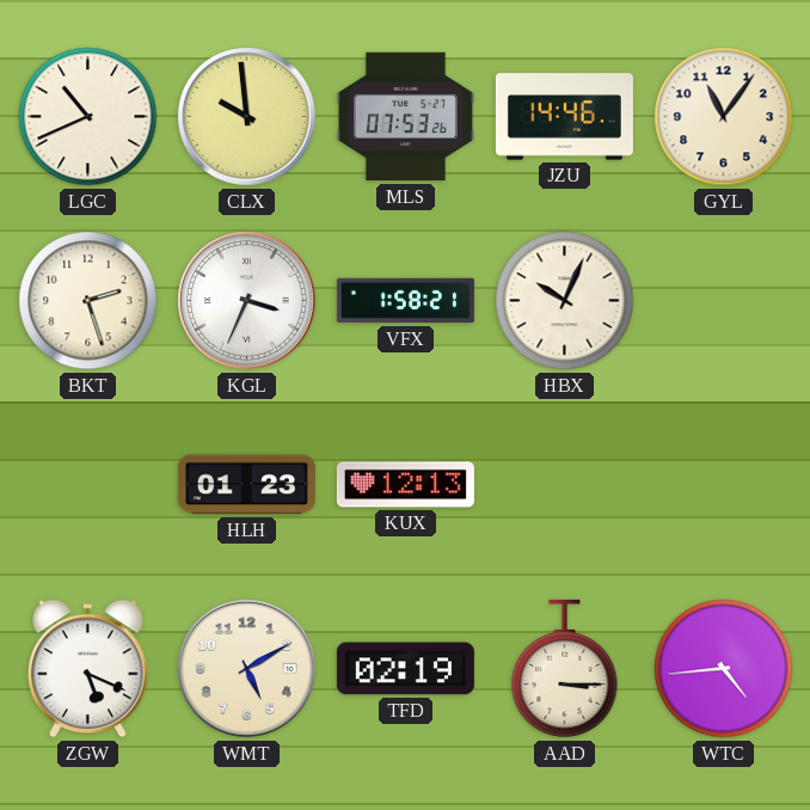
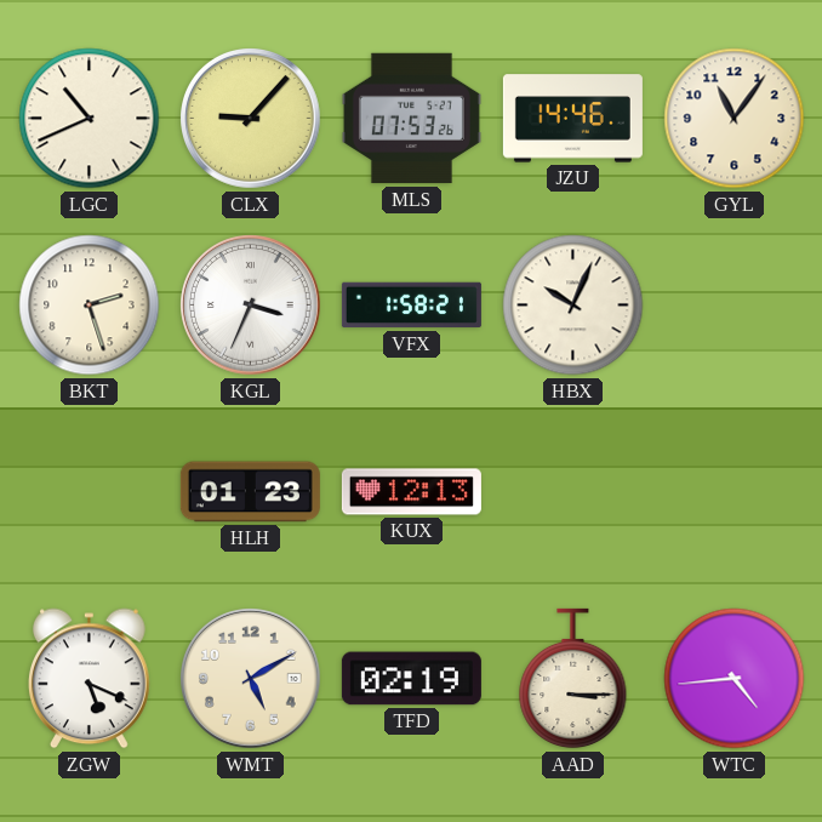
CLX: 9:59 -> 9:07
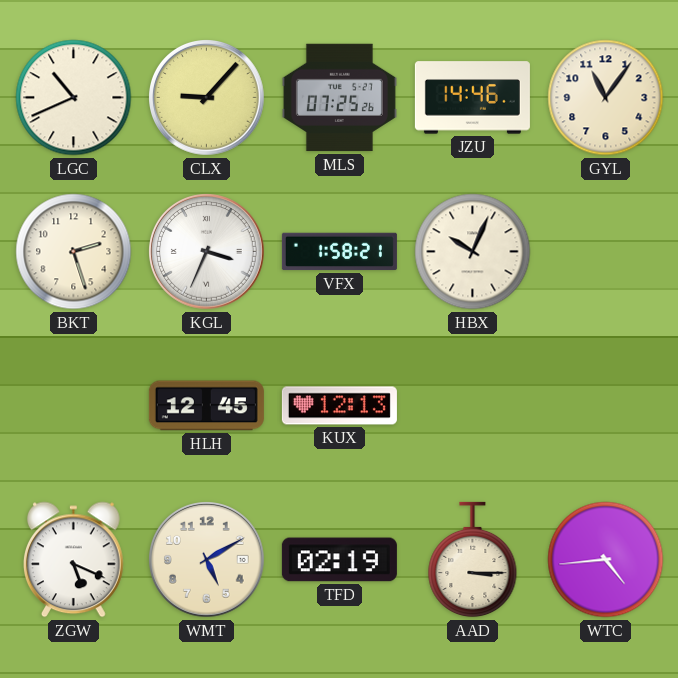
MLS: 07:53 -> 07:25
HLH: 01:23 -> 12:45
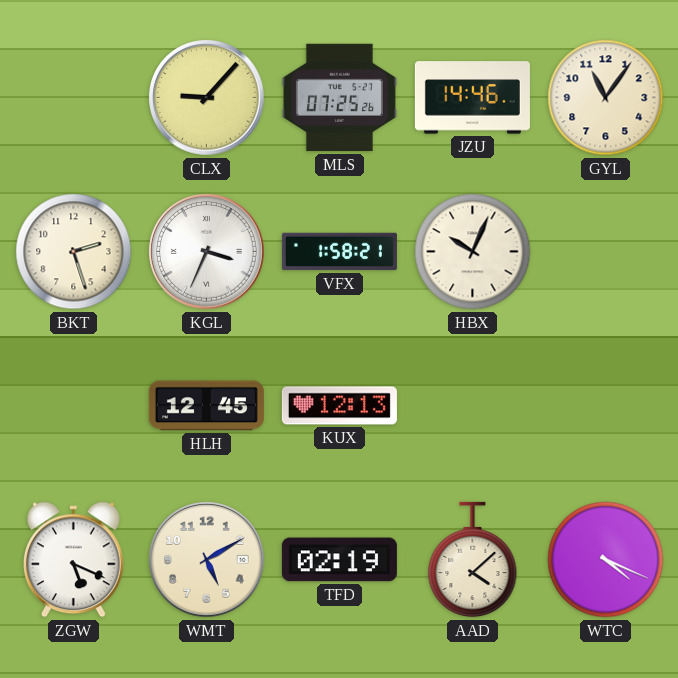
LGC: 10:41 -> none
AAD: 3:15 -> 4:08
WTC: 4:44 -> 4:19
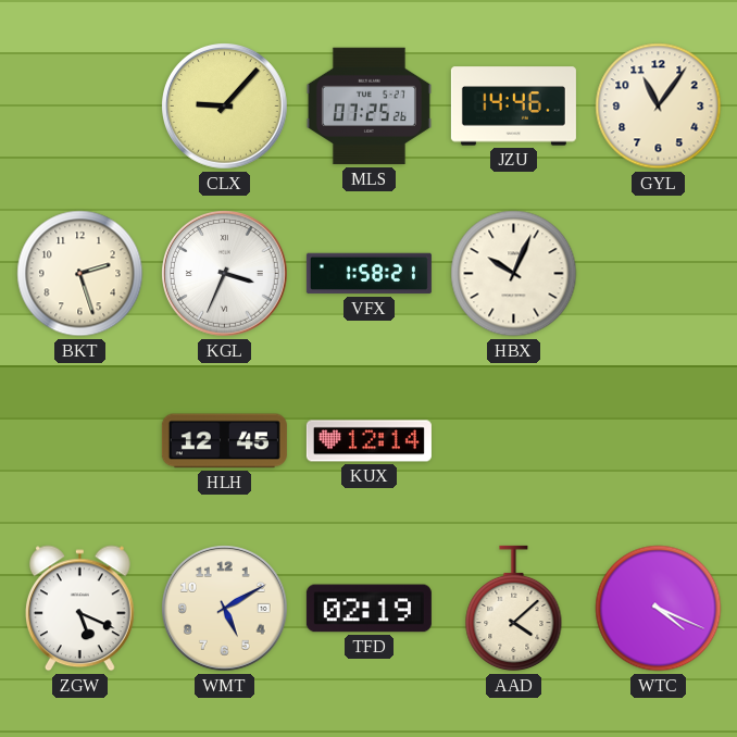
KUX: 12:13 -> 12:14
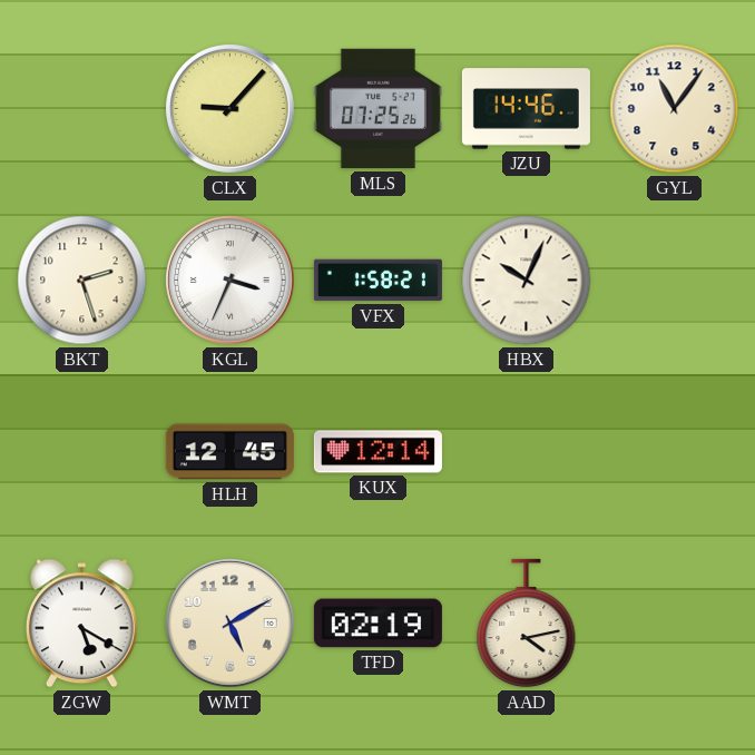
ZGW: 5:19 -> 5:20
AAD: 4:08 -> 4:13
WTC: 4:19 -> none
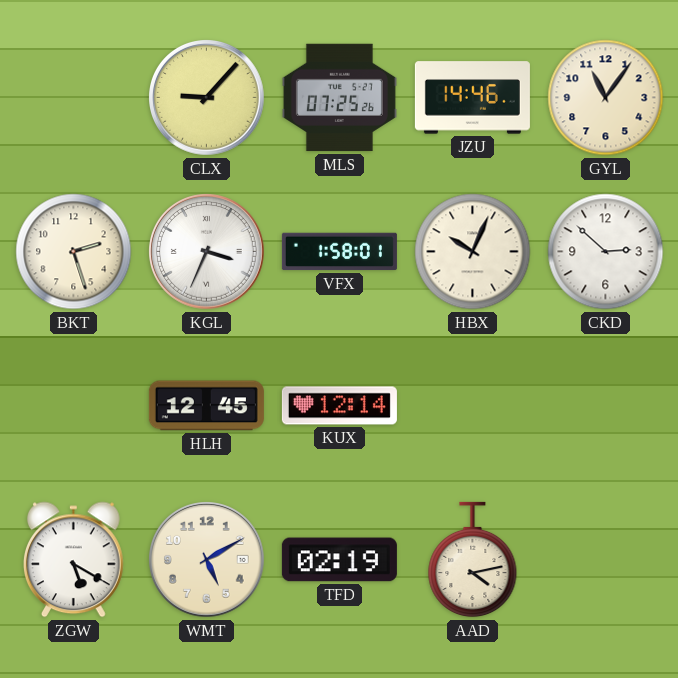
VFX: 1:58:21 -> 1:58:01
CKD: none -> 2:52
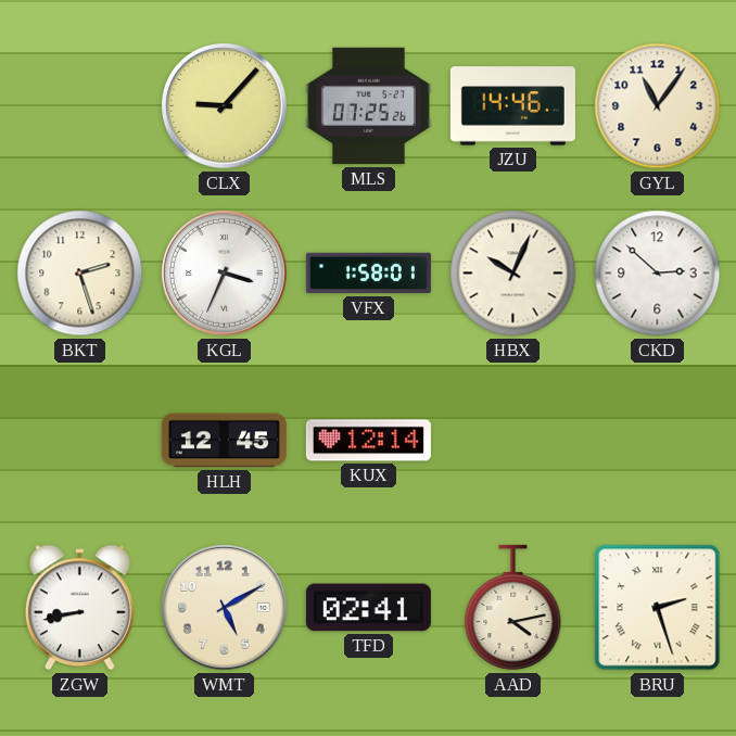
ZGW: 5:20 -> 8:43
TFD: 02:19 -> 02:41
BRU: none -> 2:27
